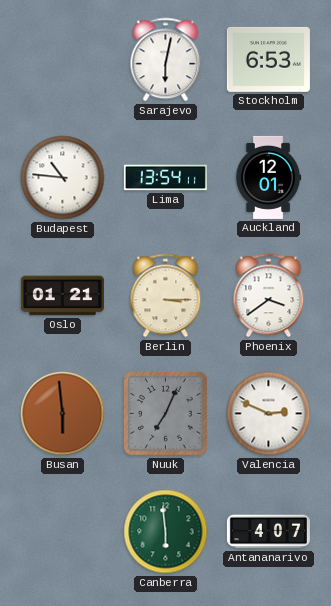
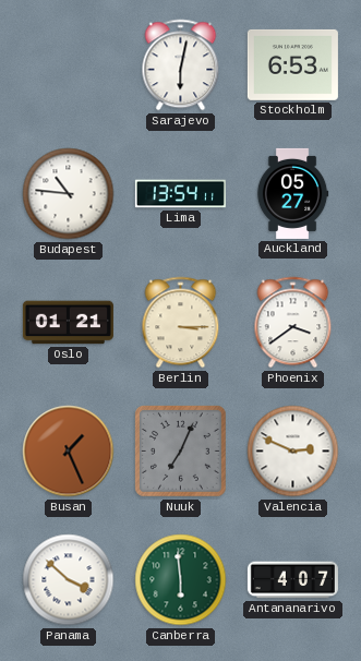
Auckland: 12:01 -> 05:27
Busan: 5:59 -> 1:26
Panama: none -> 3:52
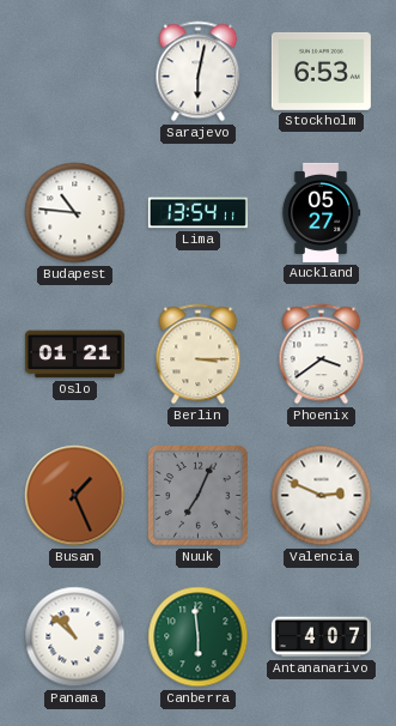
Panama: 3:52 -> 10:52
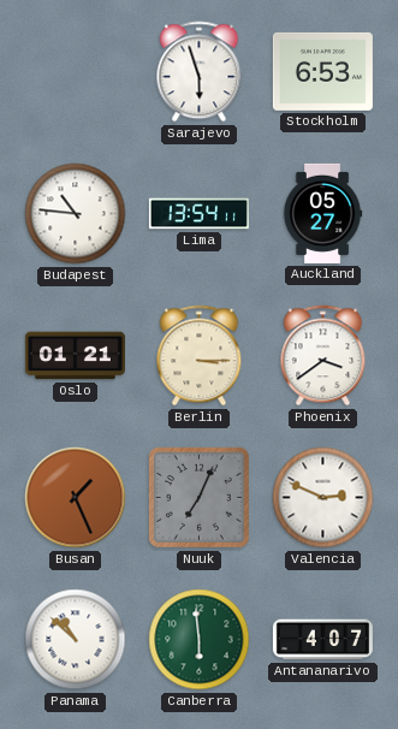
Sarajevo: 6:02 -> 5:57
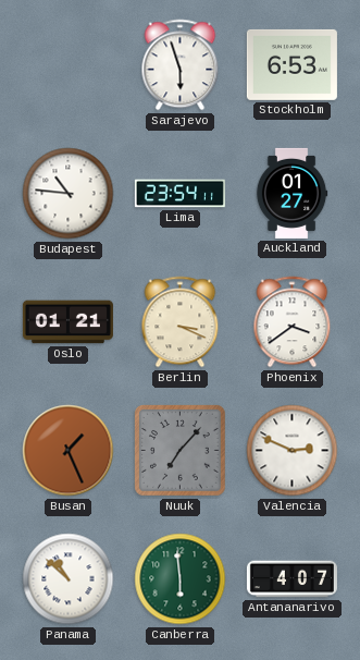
Lima: 13:54 -> 23:54
Auckland: 05:27 -> 01:27
Berlin: 3:15 -> 3:19
Nuuk: 7:04 -> 7:07
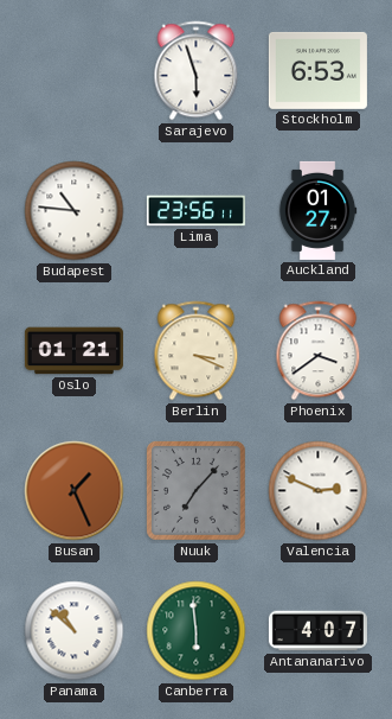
Lima: 23:54 -> 23:56
